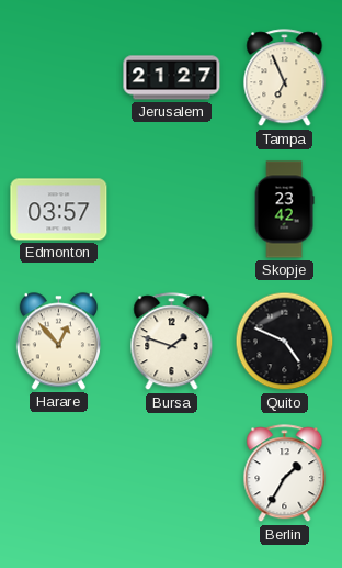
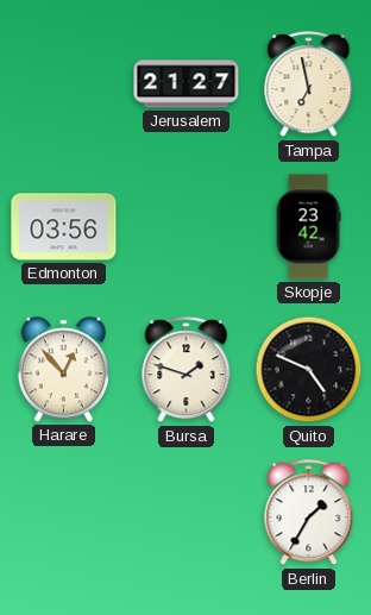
Tampa: 6:56 -> 6:58
Edmonton: 03:57 -> 03:56
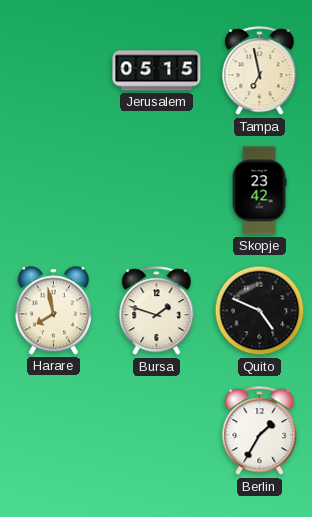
Jerusalem: 21:27 -> 05:15
Edmonton: 03:56 -> none
Harare: 12:53 -> 7:58
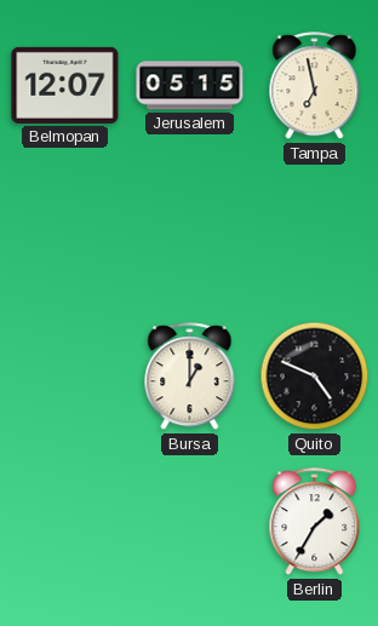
Belmopan: none -> 12:07
Skopje: 23:42 -> none
Harare: 7:58 -> none
Bursa: 1:48 -> 1:00
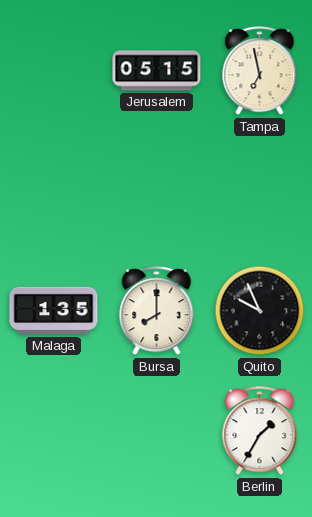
Belmopan: 12:07 -> none
Malaga: none -> 1:35
Bursa: 1:00 -> 8:00
Quito: 4:49 -> 9:56
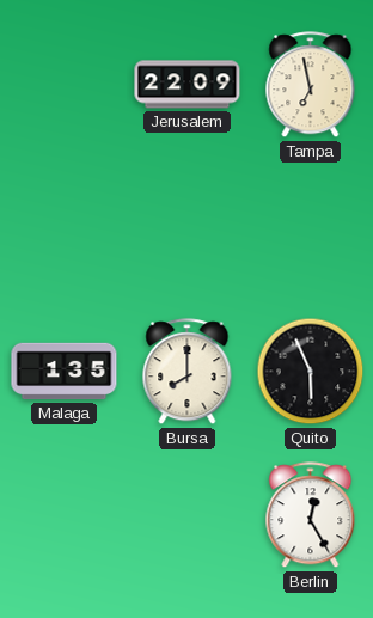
Jerusalem: 05:15 -> 22:09
Quito: 9:56 -> 5:56
Berlin: 1:35 -> 12:25
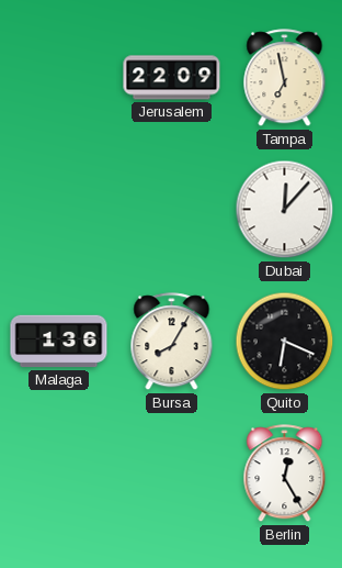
Dubai: none -> 12:07
Malaga: 1:35 -> 1:36
Bursa: 8:00 -> 8:05
Quito: 5:56 -> 6:19
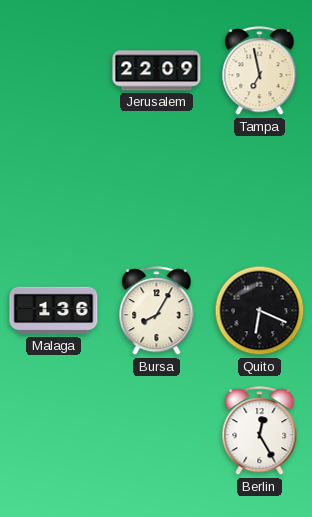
Dubai: 12:07 -> none
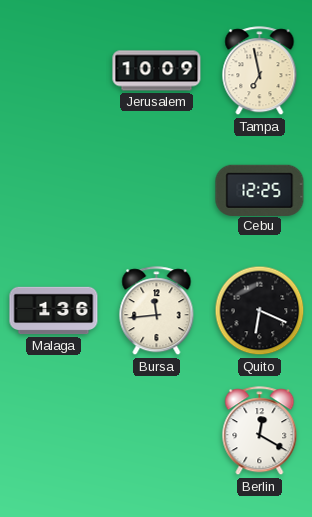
Jerusalem: 22:09 -> 10:09
Cebu: none -> 12:25
Bursa: 8:05 -> 11:44
Berlin: 12:25 -> 12:20
